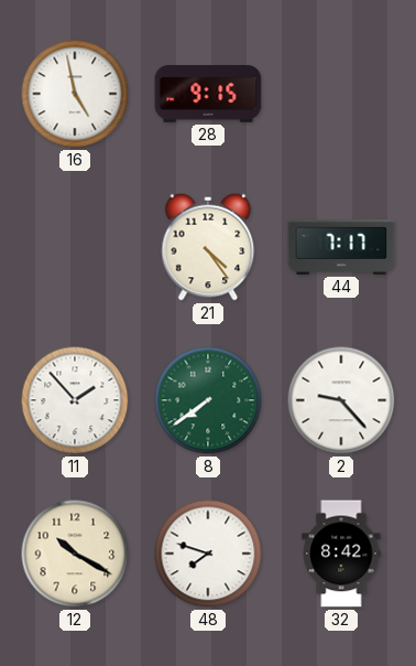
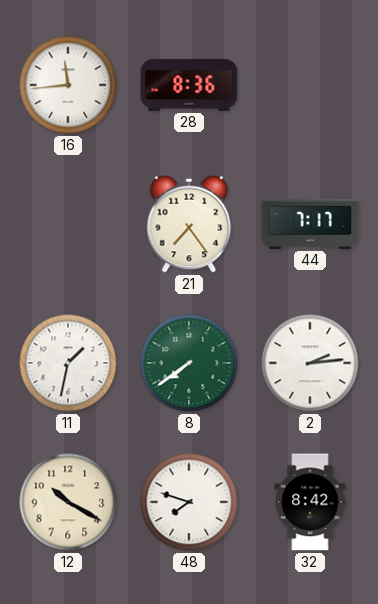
16: 4:58 -> 11:44
28: 9:15 -> 8:36
21: 4:24 -> 7:24
11: 1:53 -> 1:32
2: 9:23 -> 2:14
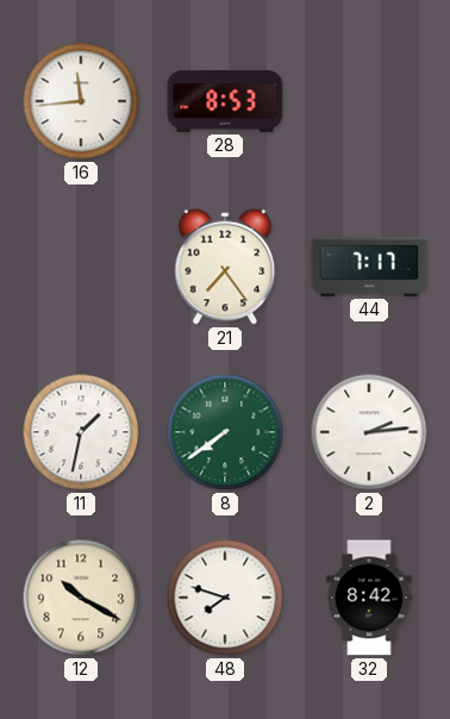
28: 8:36 -> 8:53
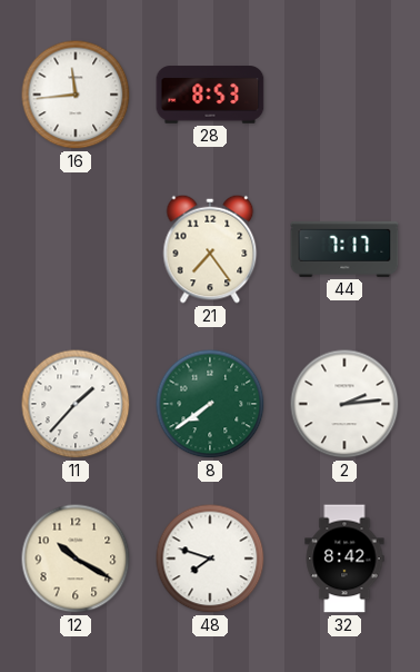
11: 1:32 -> 1:37
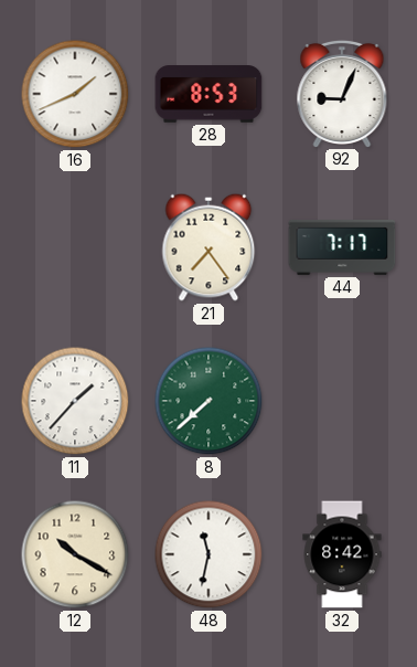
16: 11:44 -> 1:41
92: none -> 9:04
8: 7:39 -> 7:38
2: 2:14 -> none
48: 7:48 -> 11:32
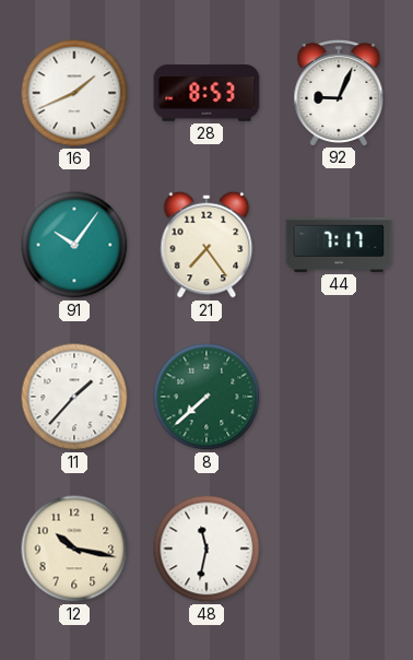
91: none -> 10:06
12: 10:20 -> 10:17
32: 8:42 -> none
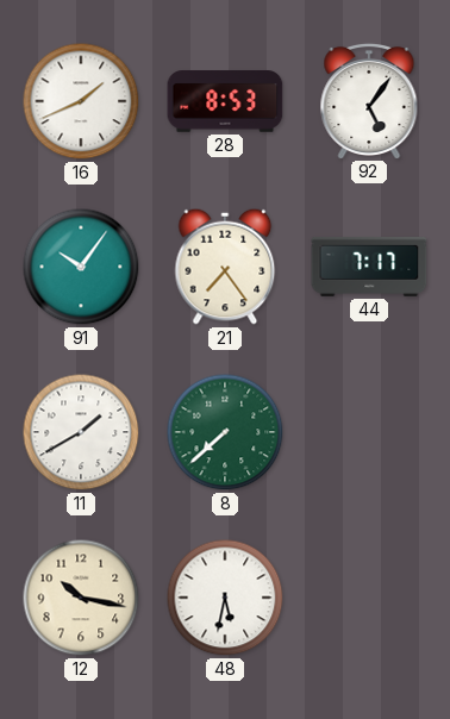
92: 9:04 -> 5:06
11: 1:37 -> 1:40
48: 11:32 -> 5:32
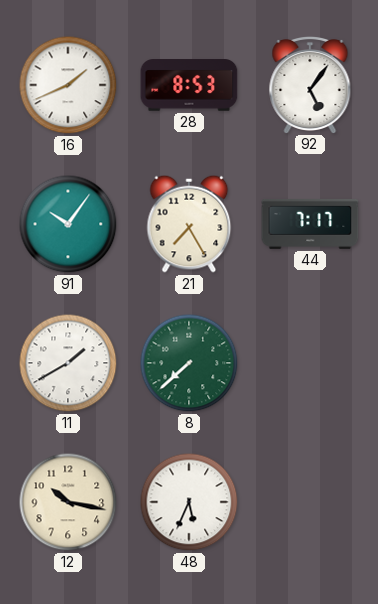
21: 7:24 -> 7:25
48: 5:32 -> 5:34
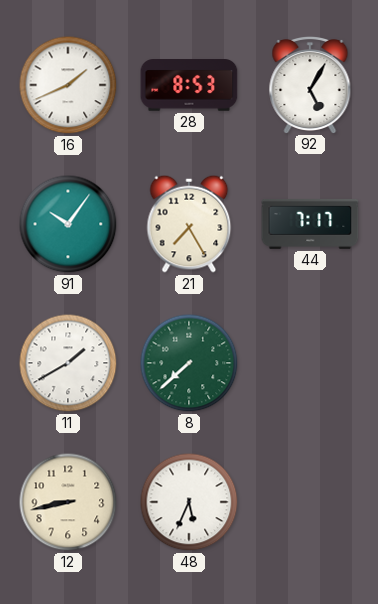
92: 5:06 -> 5:05
12: 10:17 -> 8:43
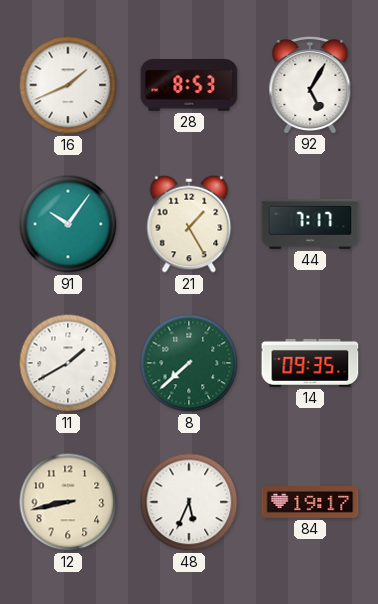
21: 7:25 -> 1:25
14: none -> 09:35
84: none -> 19:17
